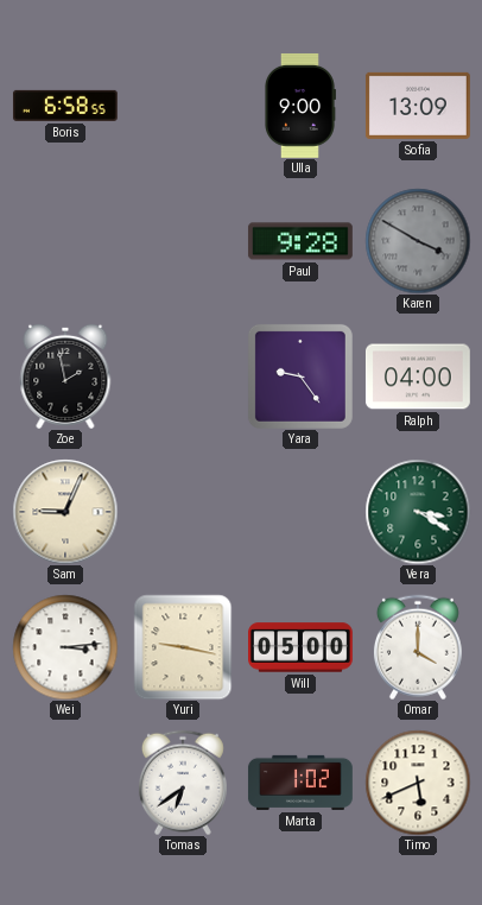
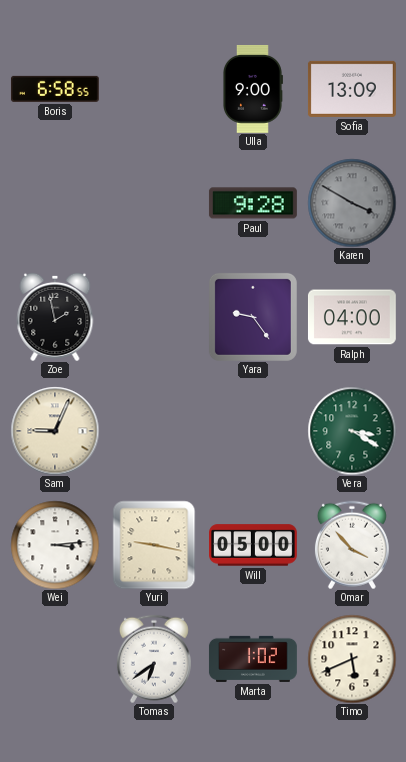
Omar: 4:00 -> 3:53
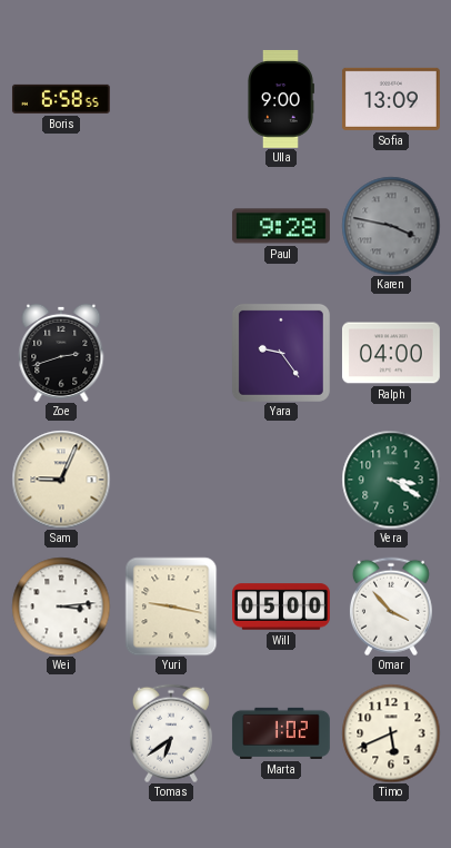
Karen: 3:50 -> 3:47
Zoe: 1:58 -> 2:42
